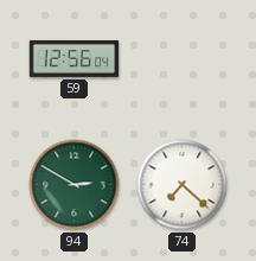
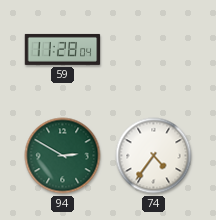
59: 12:56 -> 11:28
74: 7:22 -> 4:36
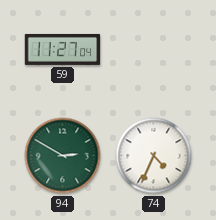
59: 11:28 -> 11:27
74: 4:36 -> 4:34
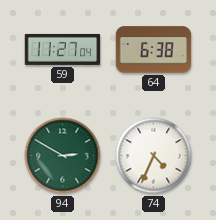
64: none -> 6:38
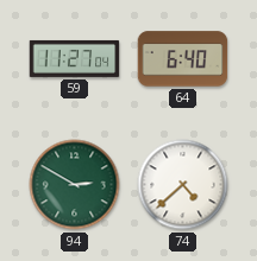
64: 6:38 -> 6:40
74: 4:34 -> 4:38
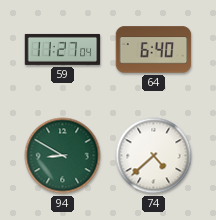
94: 2:50 -> 8:50
